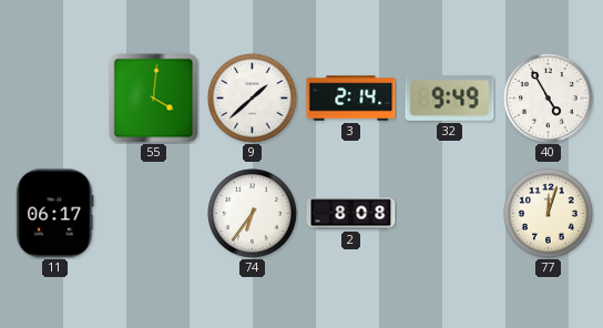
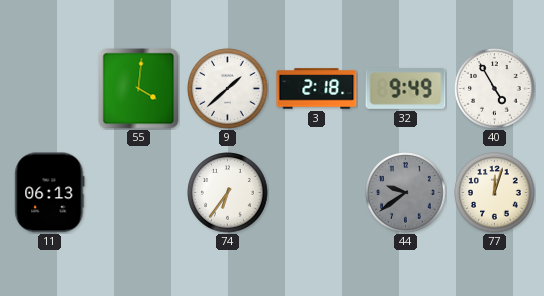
3: 2:14 -> 2:18
11: 06:17 -> 06:13
2: 8:08 -> none
44: none -> 9:39
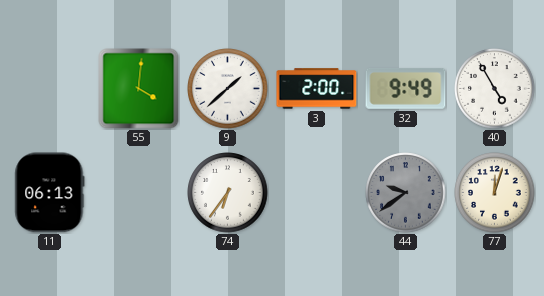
3: 2:18 -> 2:00
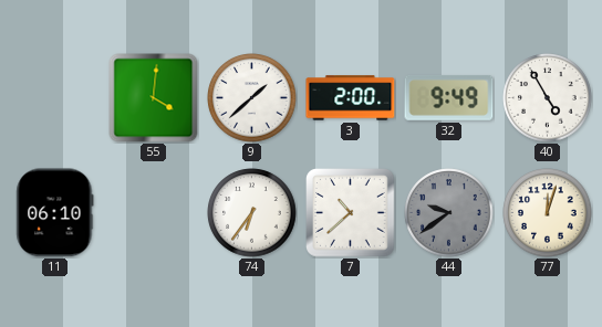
11: 06:13 -> 06:10
7: none -> 10:38
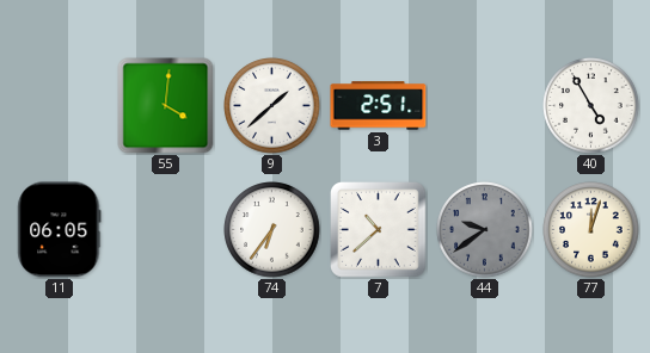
3: 2:00 -> 2:51
32: 9:49 -> none
11: 06:10 -> 06:05
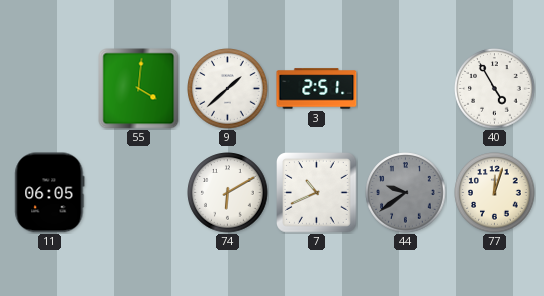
74: 6:36 -> 6:10
7: 10:38 -> 10:41
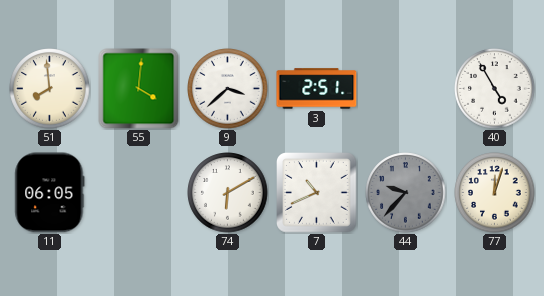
51: none -> 7:59
9: 1:38 -> 3:38
44: 9:39 -> 9:37
